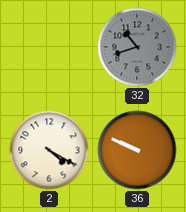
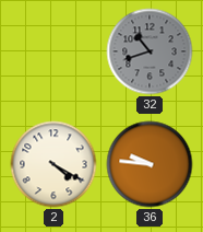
36: 9:49 -> 9:46
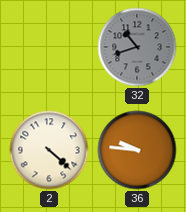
2: 4:20 -> 4:22
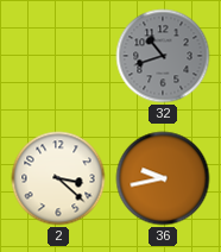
2: 4:22 -> 3:22
36: 9:46 -> 9:43
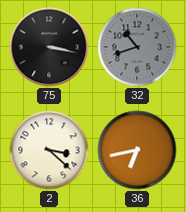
75: none -> 3:17
36: 9:43 -> 6:43
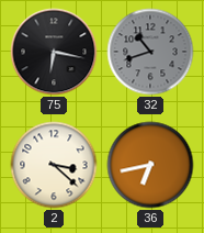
75: 3:17 -> 6:17
